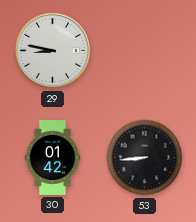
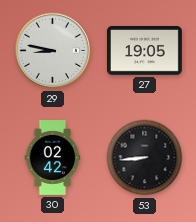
27: none -> 19:05
30: 01:42 -> 02:42
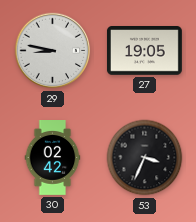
53: 8:44 -> 3:34
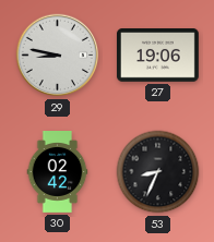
27: 19:05 -> 19:06
53: 3:34 -> 8:34
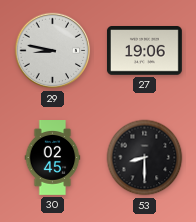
30: 02:42 -> 02:45
53: 8:34 -> 8:30
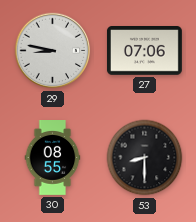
27: 19:06 -> 07:06
30: 02:45 -> 08:55
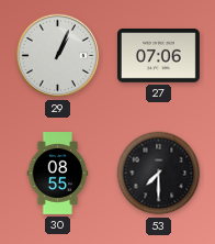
29: 8:47 -> 1:04
53: 8:30 -> 7:30
